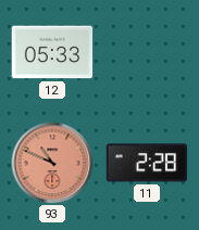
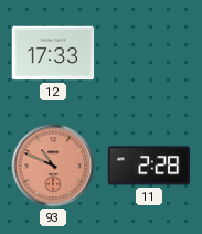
12: 05:33 -> 17:33
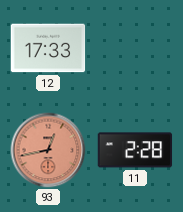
93: 10:49 -> 12:43
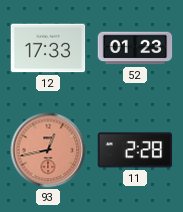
52: none -> 01:23
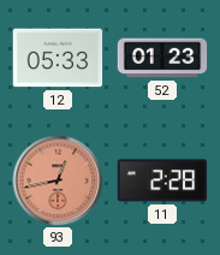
12: 17:33 -> 05:33
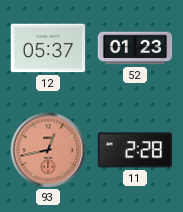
12: 05:33 -> 05:37
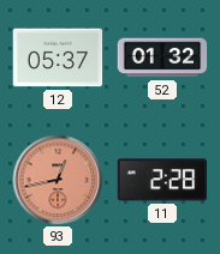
52: 01:23 -> 01:32
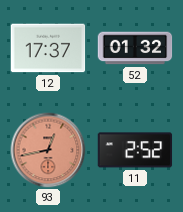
12: 05:37 -> 17:37
11: 2:28 -> 2:52
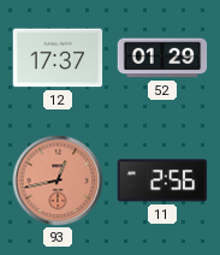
52: 01:32 -> 01:29
11: 2:52 -> 2:56
